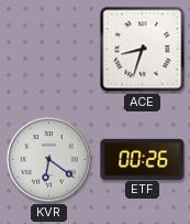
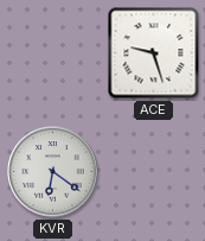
ACE: 8:33 -> 9:27
ETF: 00:26 -> none
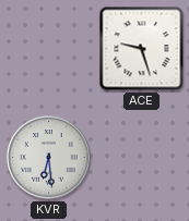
KVR: 6:21 -> 6:29
